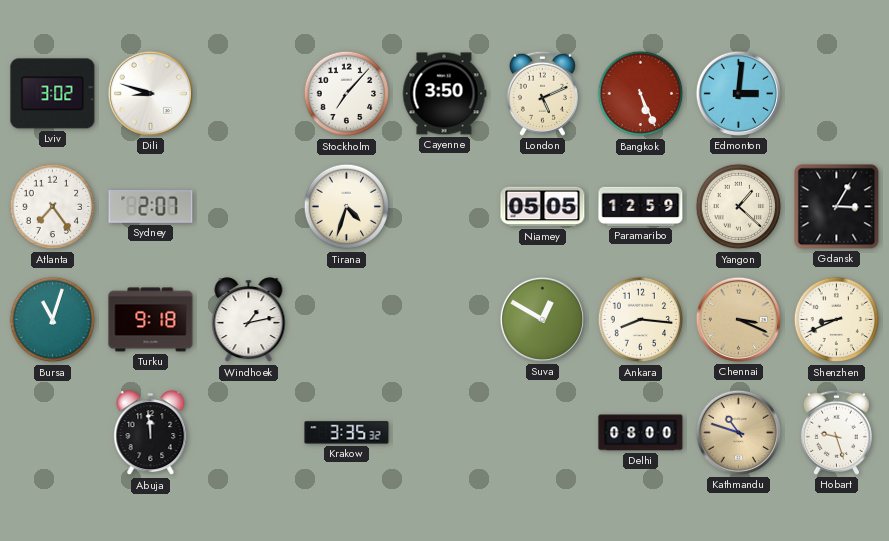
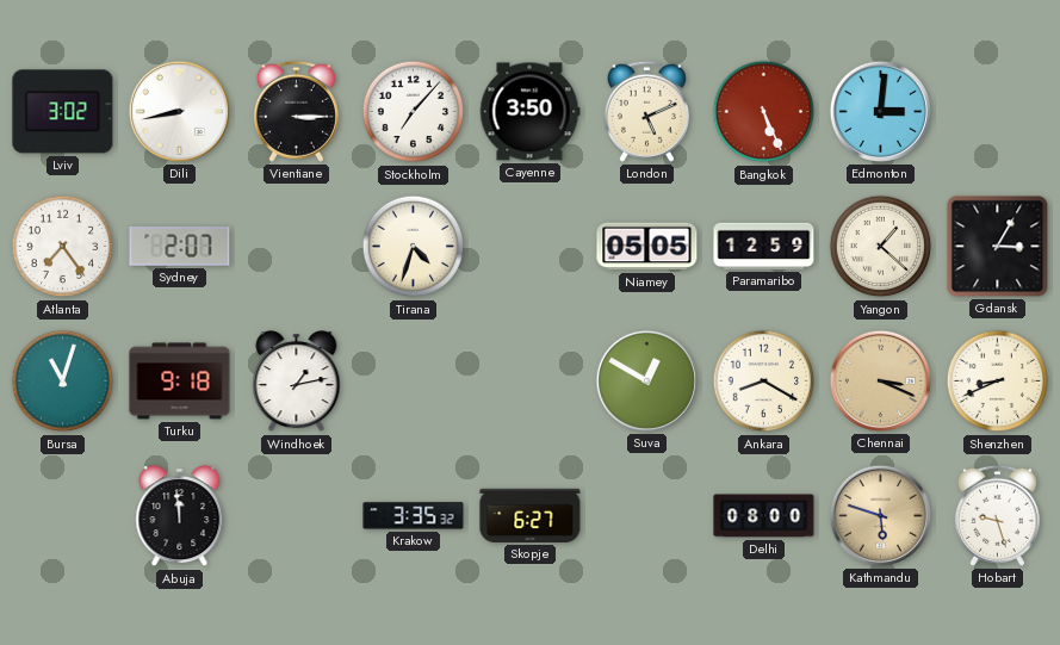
Dili: 8:48 -> 8:43
Vientiane: none -> 3:15
Ankara: 8:16 -> 8:20
Skopje: none -> 6:27
Kathmandu: 10:48 -> 5:48
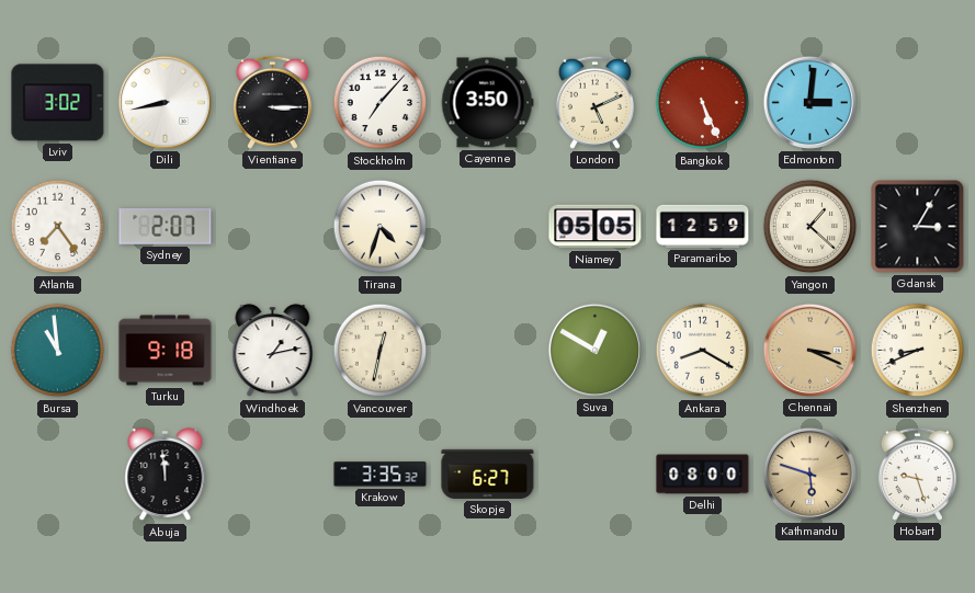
Bursa: 11:03 -> 10:59
Vancouver: none -> 12:32
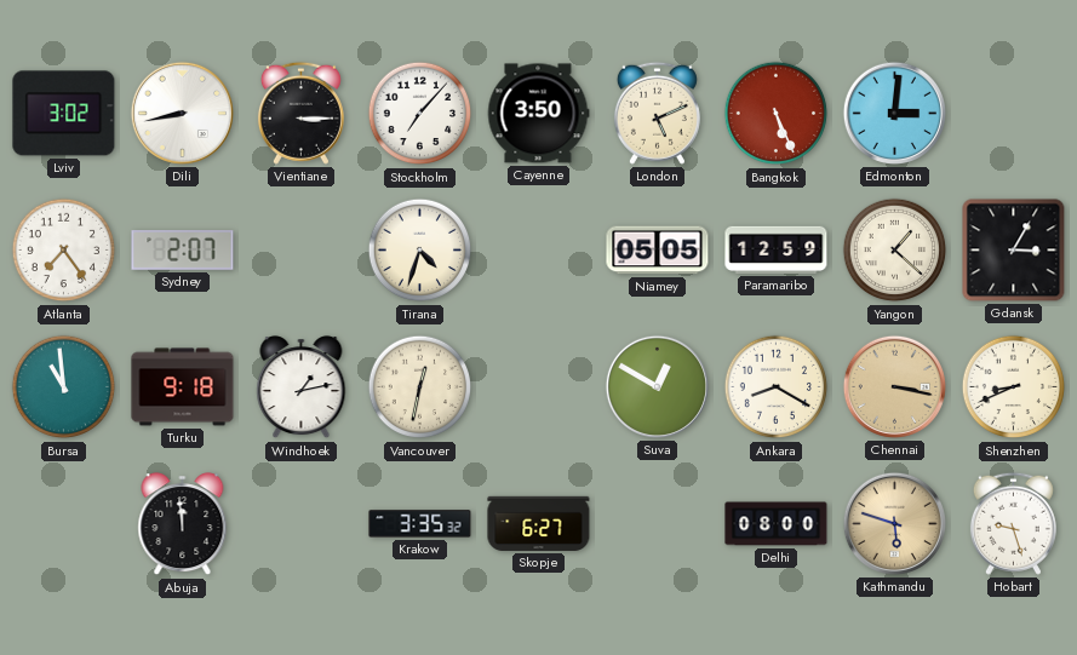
Chennai: 3:19 -> 3:17
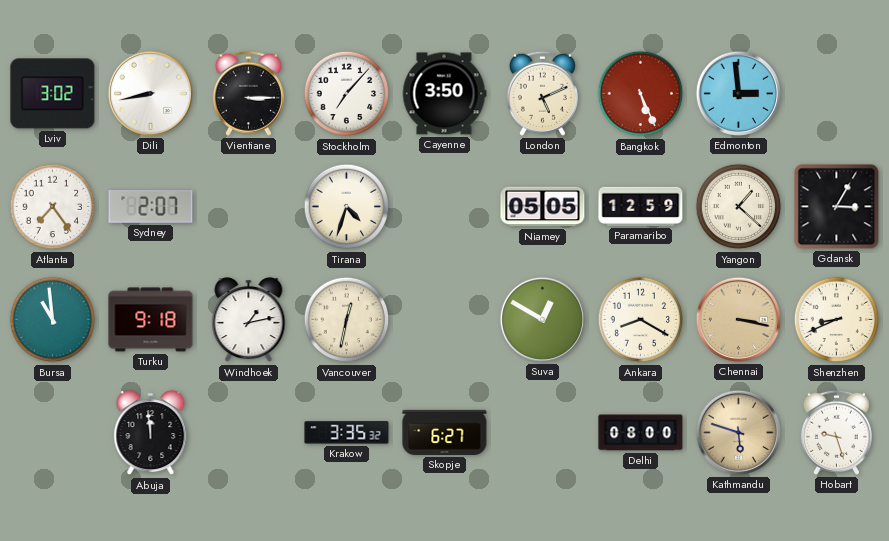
Edmonton: 3:01 -> 2:59
